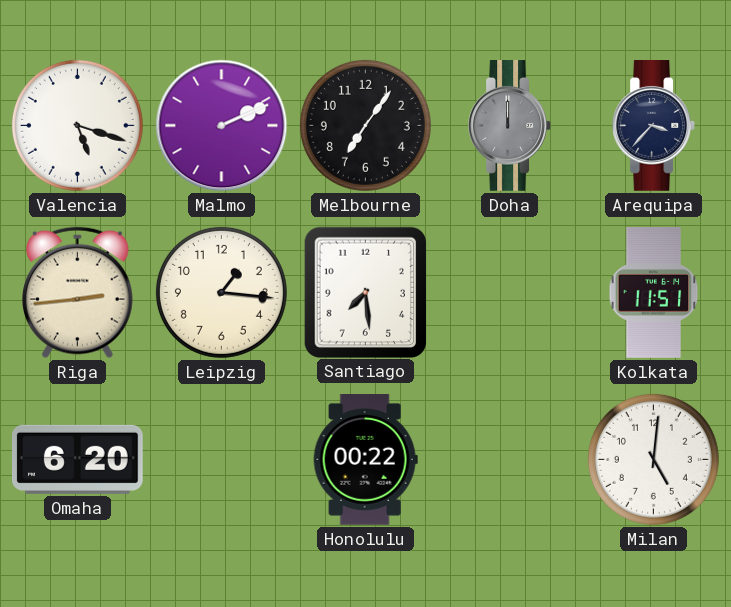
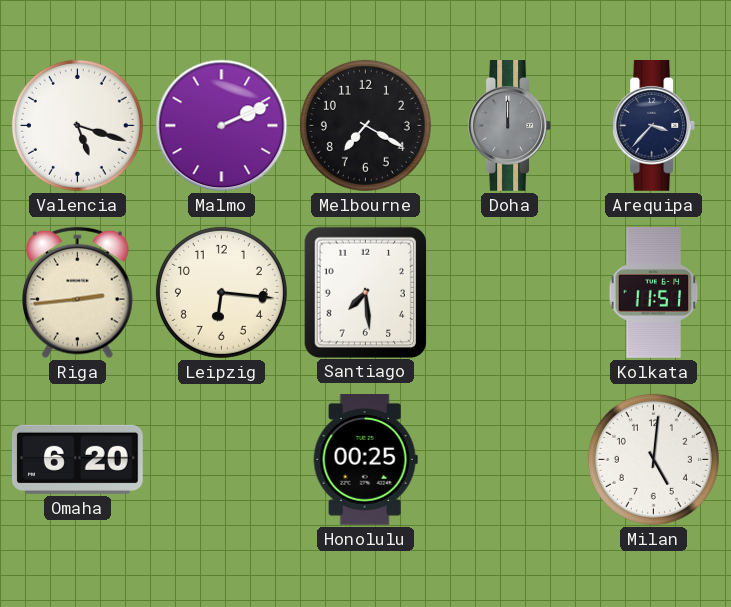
Melbourne: 7:06 -> 7:20
Leipzig: 1:16 -> 6:16
Honolulu: 00:22 -> 00:25
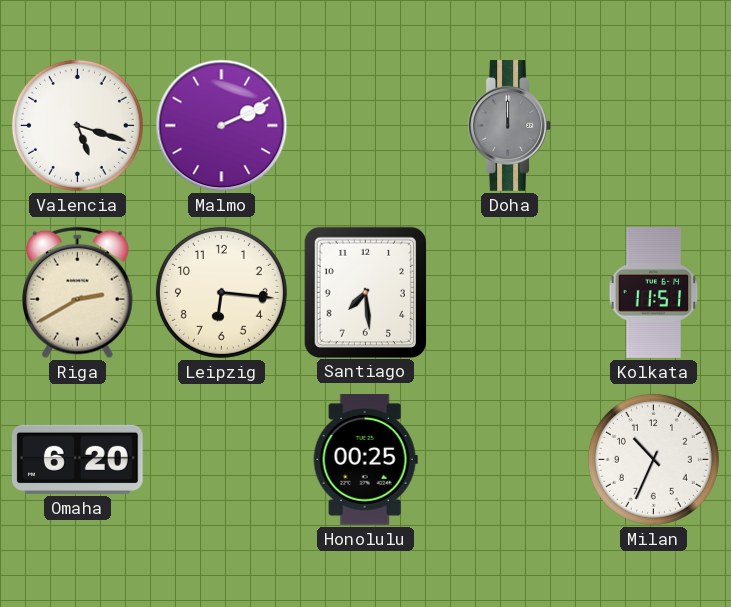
Melbourne: 7:20 -> none
Arequipa: 3:37 -> none
Riga: 2:44 -> 2:40
Milan: 5:01 -> 10:34
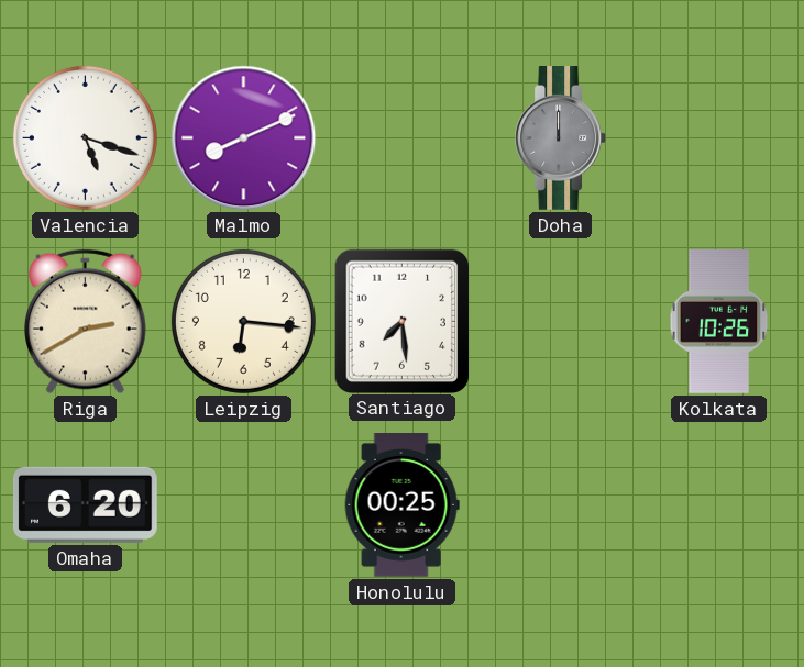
Malmo: 2:11 -> 8:11
Kolkata: 11:51 -> 10:26
Milan: 10:34 -> none
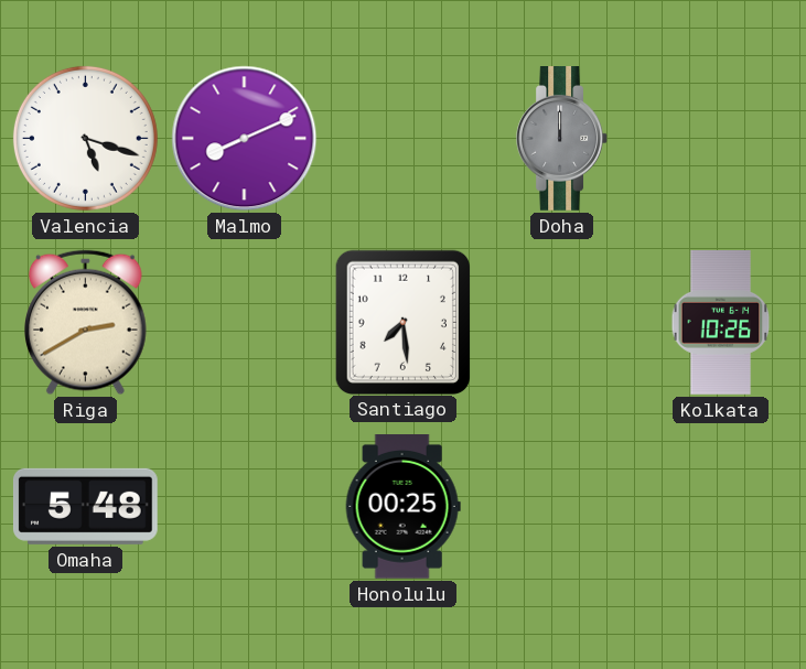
Leipzig: 6:16 -> none
Omaha: 6:20 -> 5:48
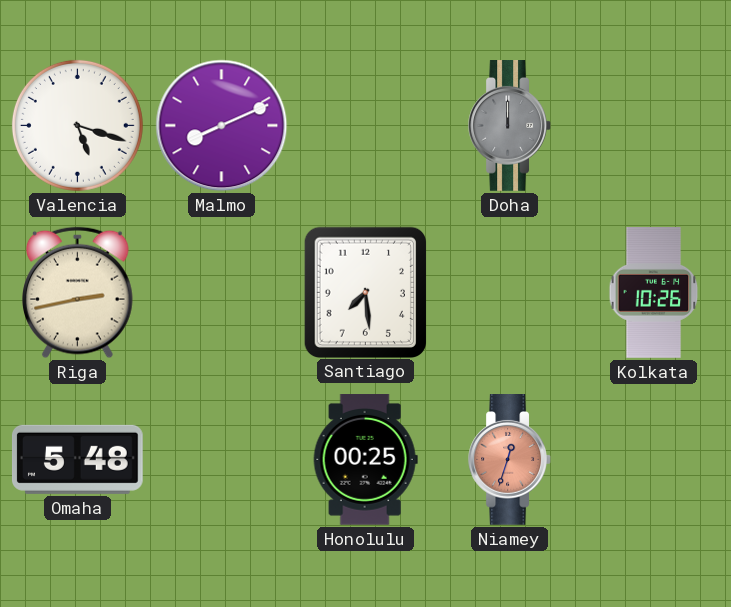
Riga: 2:40 -> 2:43
Niamey: none -> 12:33
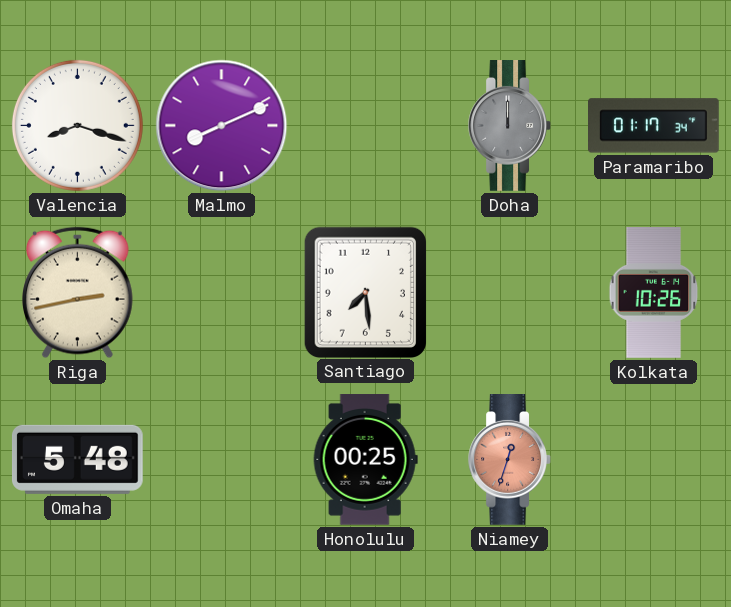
Valencia: 5:18 -> 8:18
Paramaribo: none -> 01:17
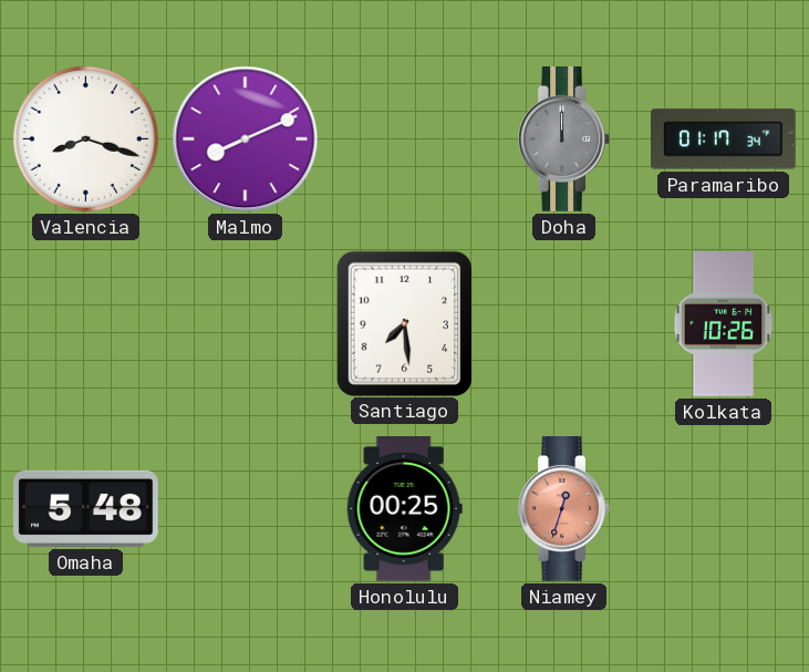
Riga: 2:43 -> none
